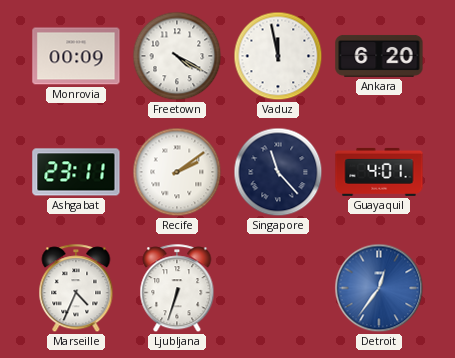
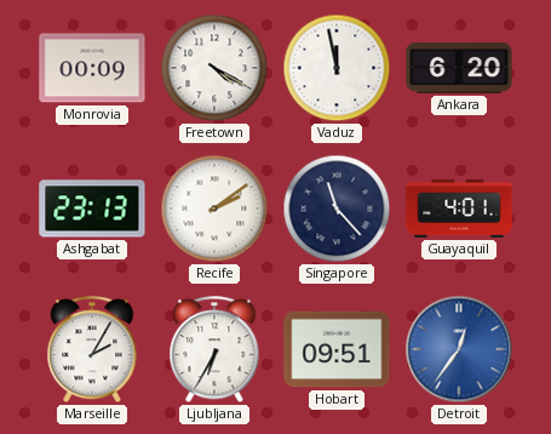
Ashgabat: 23:11 -> 23:13
Marseille: 4:34 -> 2:05
Ljubljana: 6:33 -> 6:35
Hobart: none -> 09:51
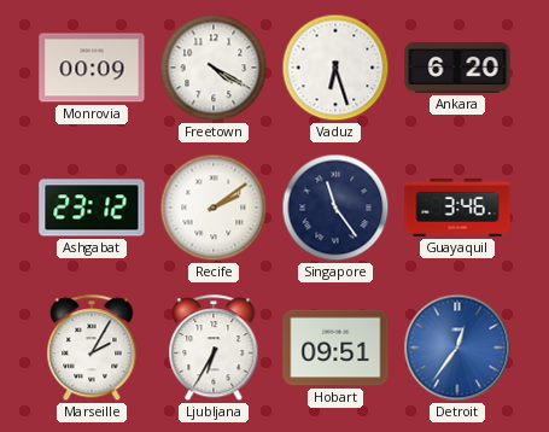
Vaduz: 11:58 -> 6:27
Ashgabat: 23:13 -> 23:12
Singapore: 11:23 -> 11:24
Guayaquil: 4:01 -> 3:46
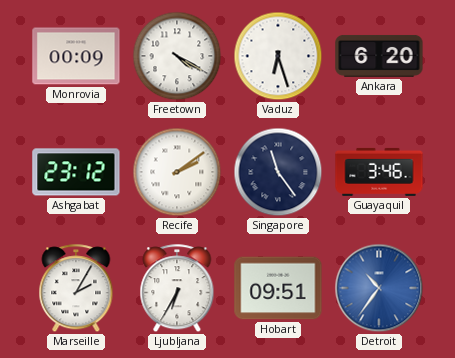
Detroit: 12:36 -> 10:36
